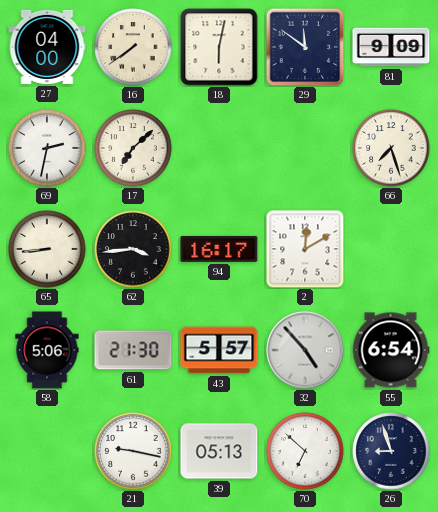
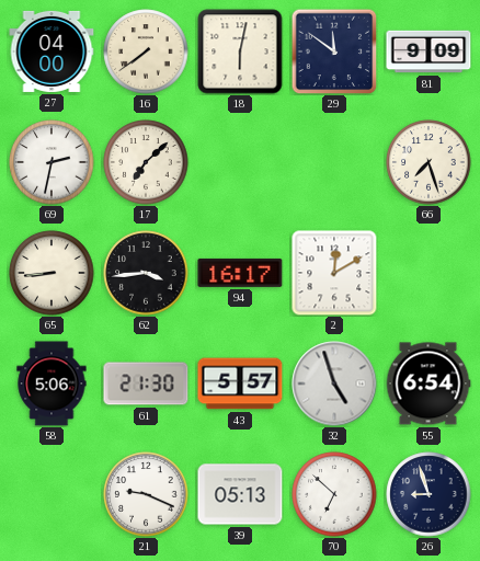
32: 4:53 -> 4:57
21: 9:17 -> 9:19
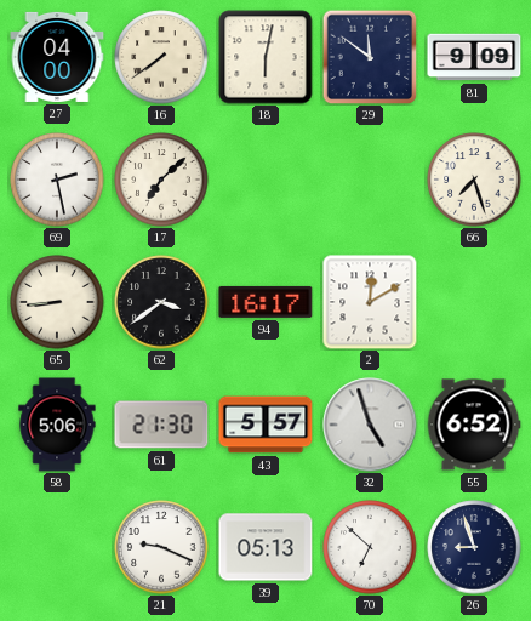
69: 2:32 -> 2:28
62: 3:44 -> 3:39
55: 6:54 -> 6:52
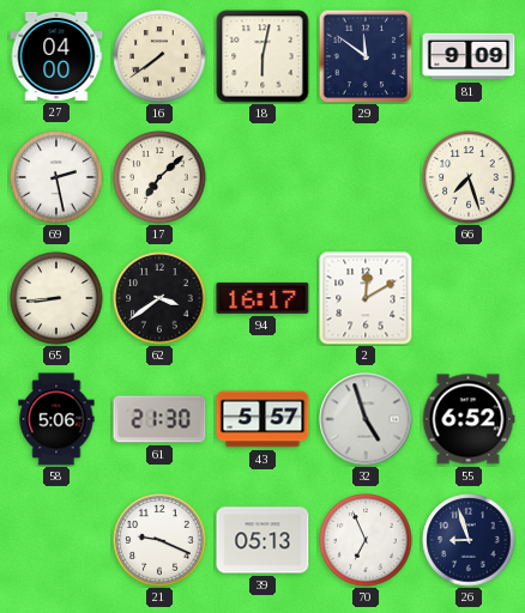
70: 6:52 -> 6:56
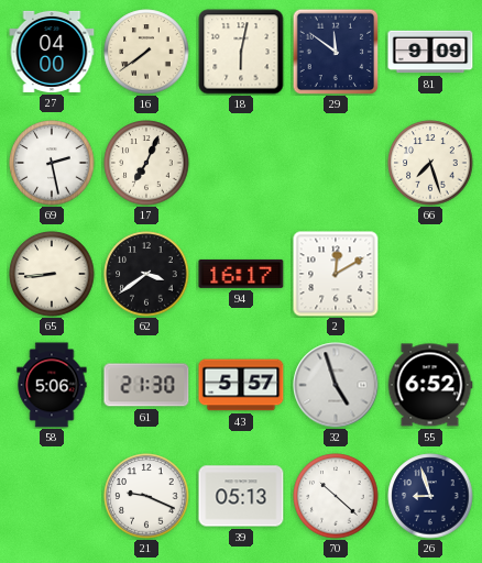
17: 7:08 -> 7:04
70: 6:56 -> 10:22
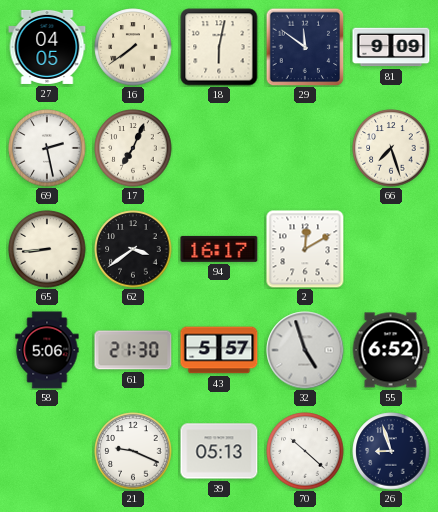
27: 04:00 -> 04:05
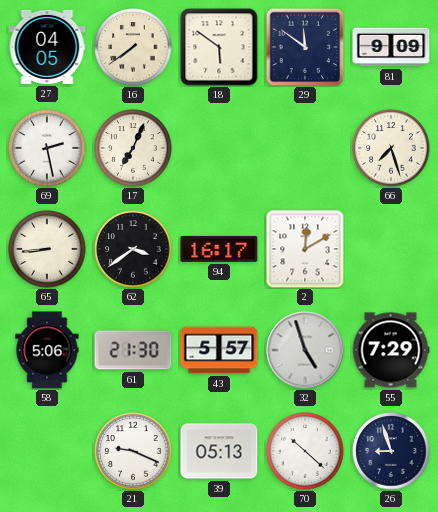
18: 6:02 -> 5:51
55: 6:52 -> 7:29
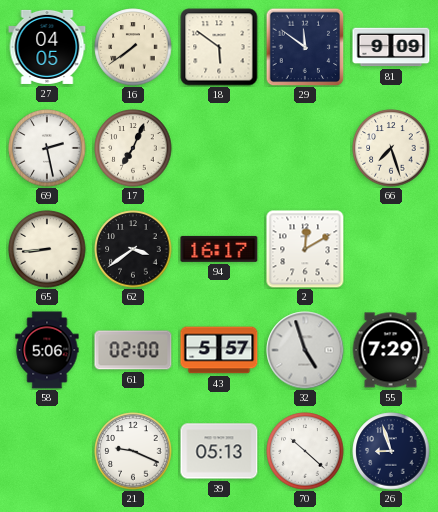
61: 21:30 -> 02:00
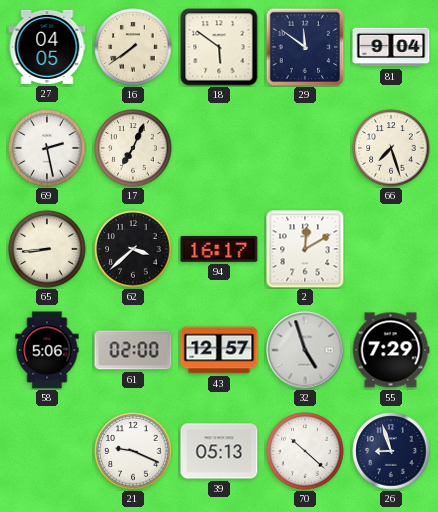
81: 9:09 -> 9:04
62: 3:39 -> 3:38
43: 5:57 -> 12:57
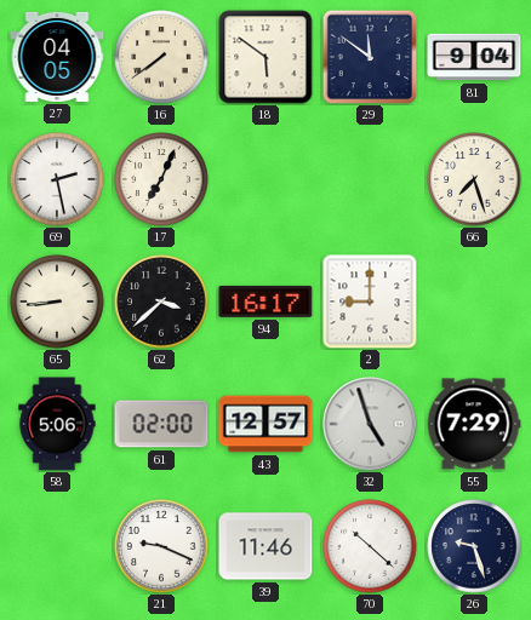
2: 12:10 -> 9:00
39: 05:13 -> 11:46
26: 8:57 -> 9:27
